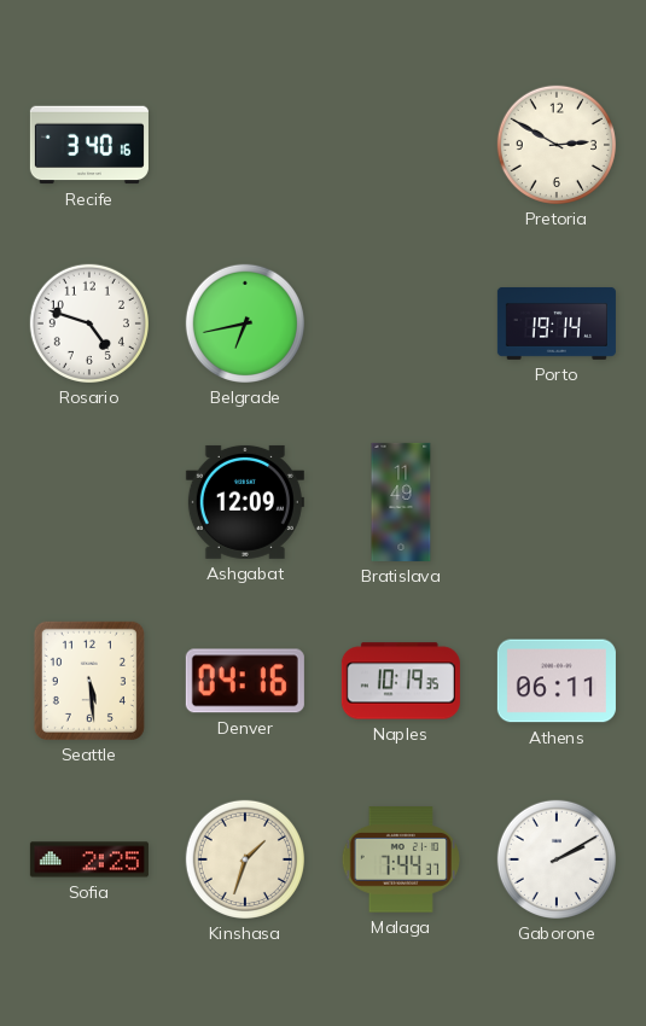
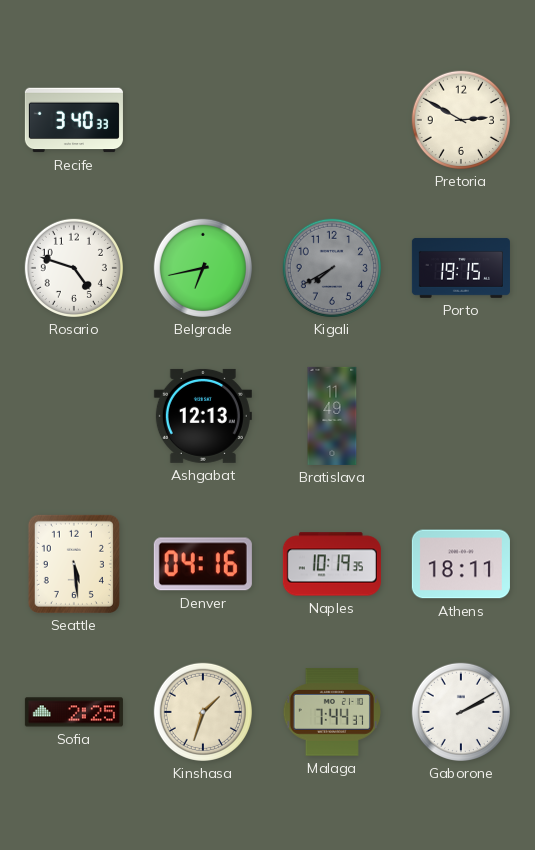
Recife: 3:40:16 -> 3:40:33
Kigali: none -> 7:40
Porto: 19:14 -> 19:15
Ashgabat: 12:09 -> 12:13
Athens: 06:11 -> 18:11
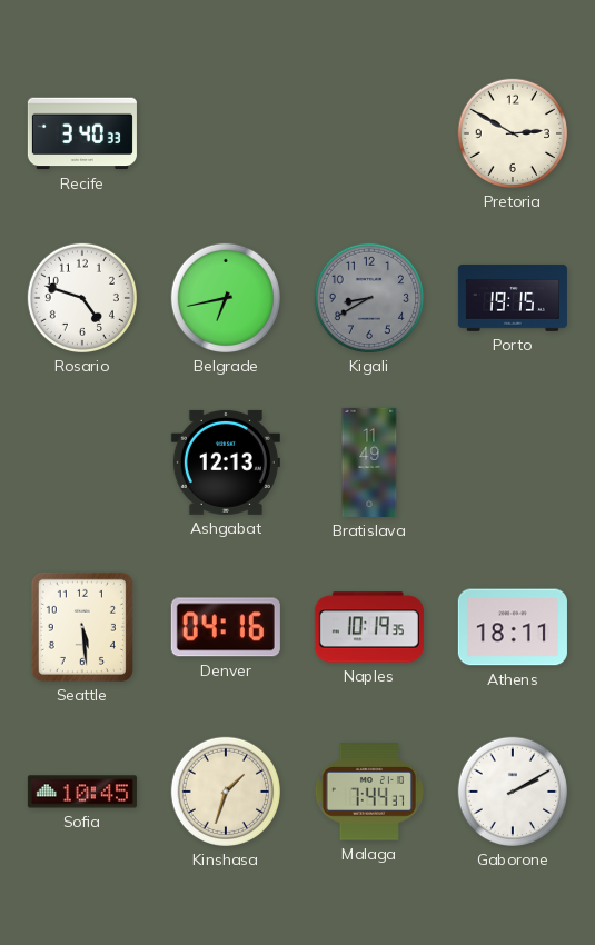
Kigali: 7:40 -> 8:40
Sofia: 2:25 -> 10:45
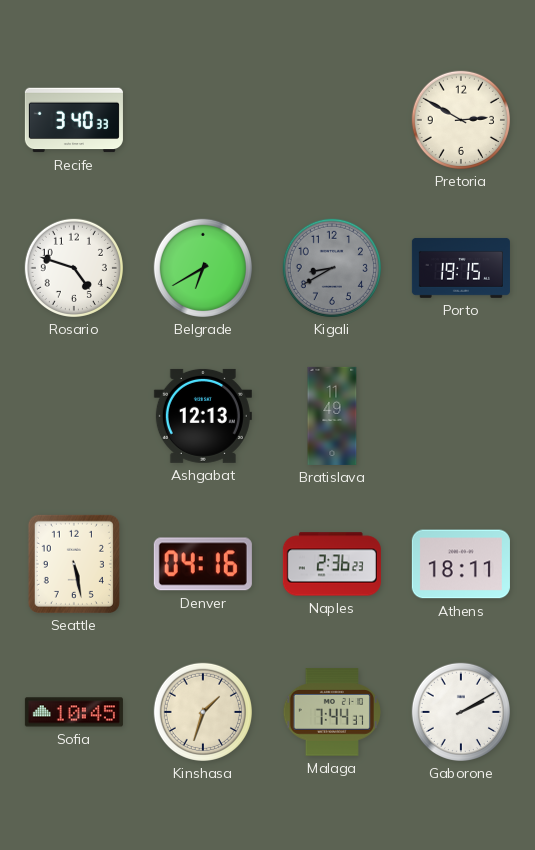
Belgrade: 6:43 -> 6:40
Seattle: 5:29 -> 5:28
Naples: 10:19 -> 2:36
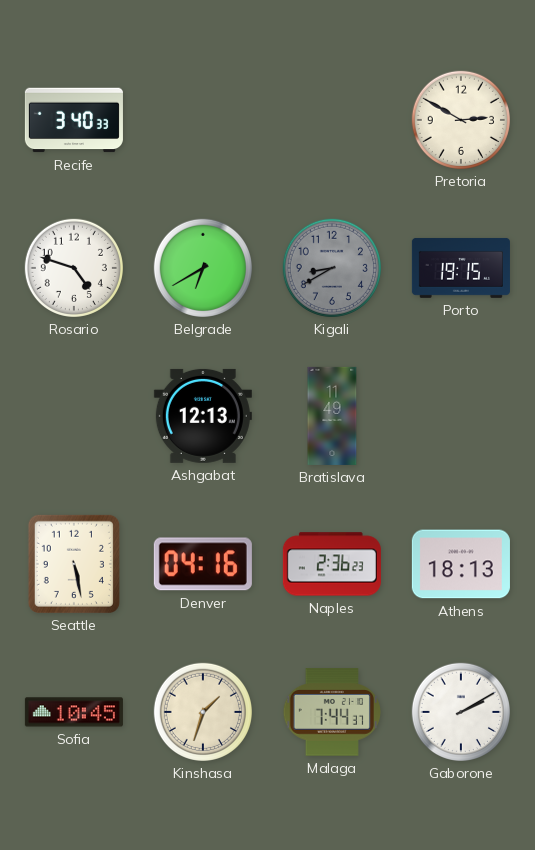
Athens: 18:11 -> 18:13
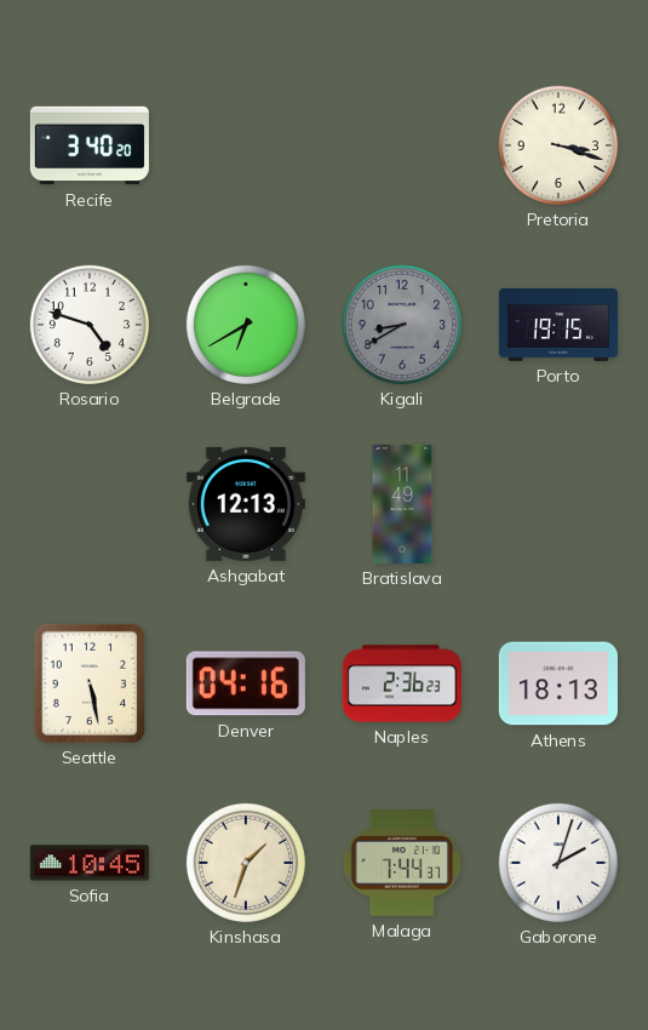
Recife: 3:40:33 -> 3:40:20
Pretoria: 2:50 -> 3:18
Gaborone: 2:10 -> 2:03
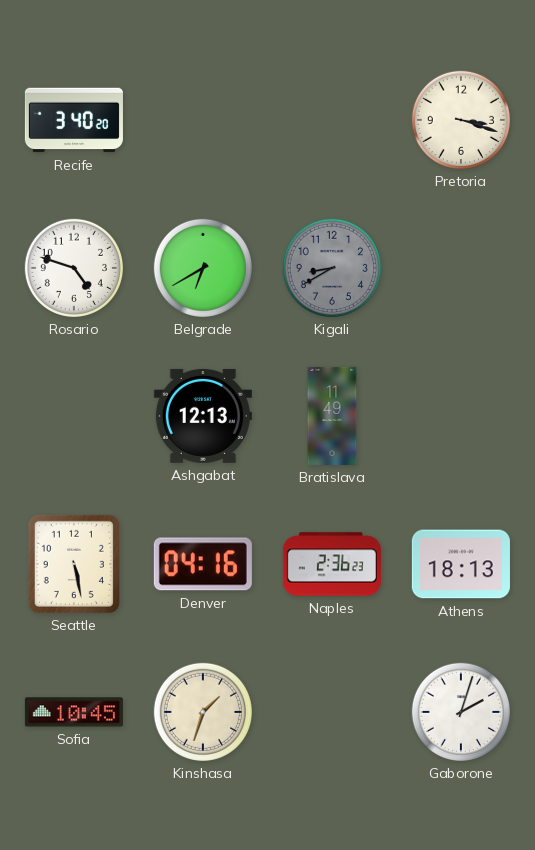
Porto: 19:15 -> none
Malaga: 7:44 -> none
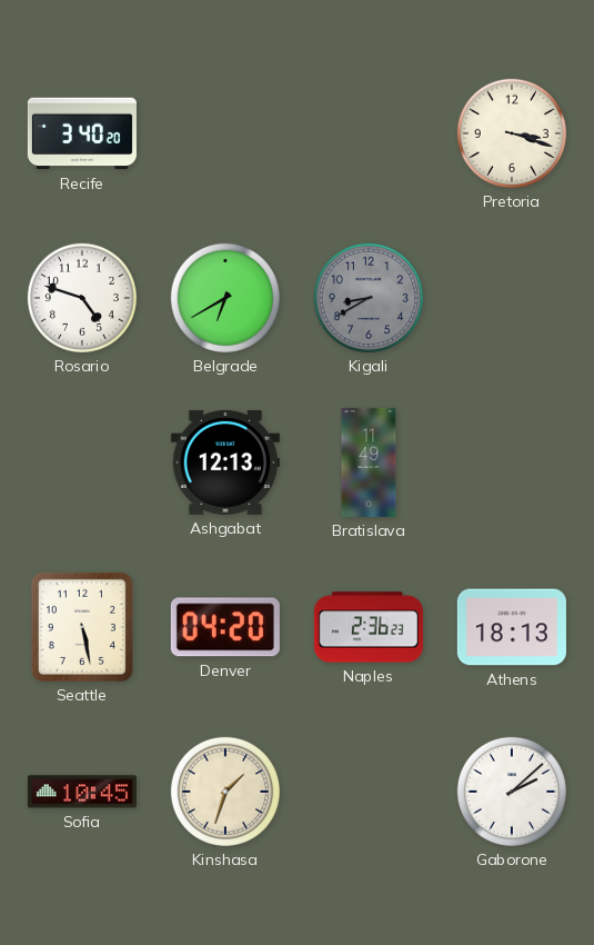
Denver: 04:16 -> 04:20
Gaborone: 2:03 -> 2:08
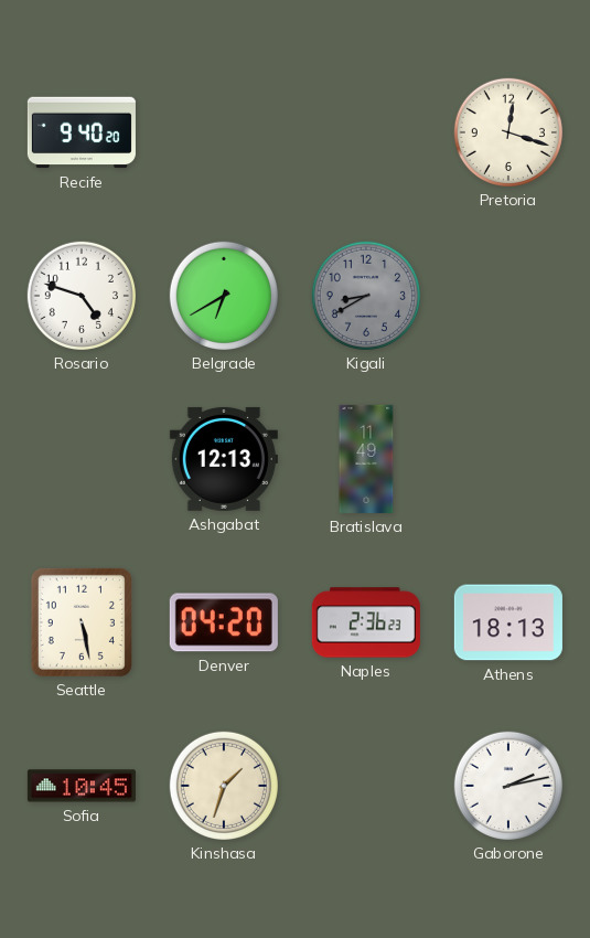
Recife: 3:40 -> 9:40
Pretoria: 3:18 -> 12:18
Gaborone: 2:08 -> 2:13
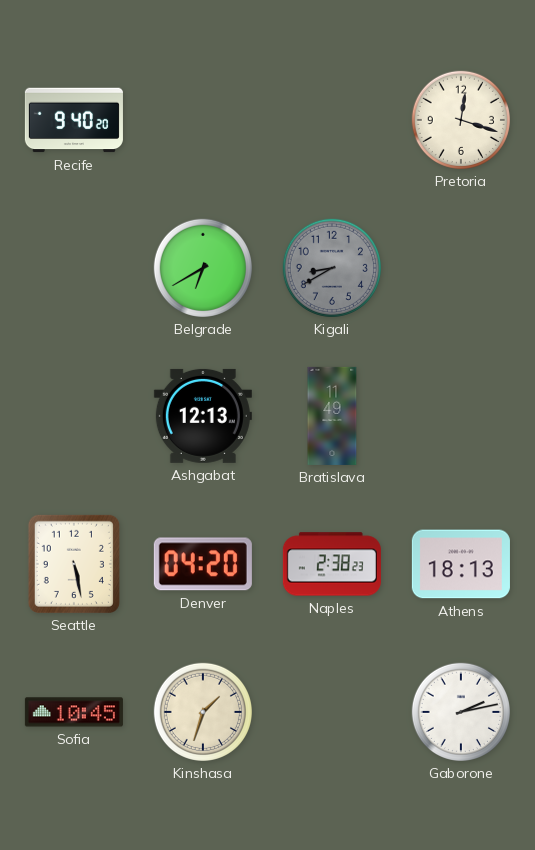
Rosario: 4:48 -> none
Naples: 2:36 -> 2:38
